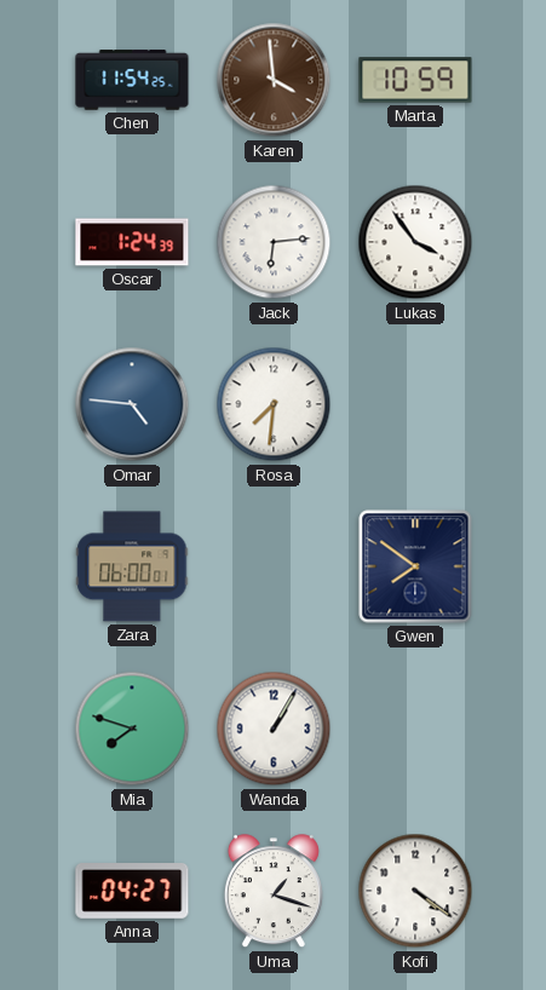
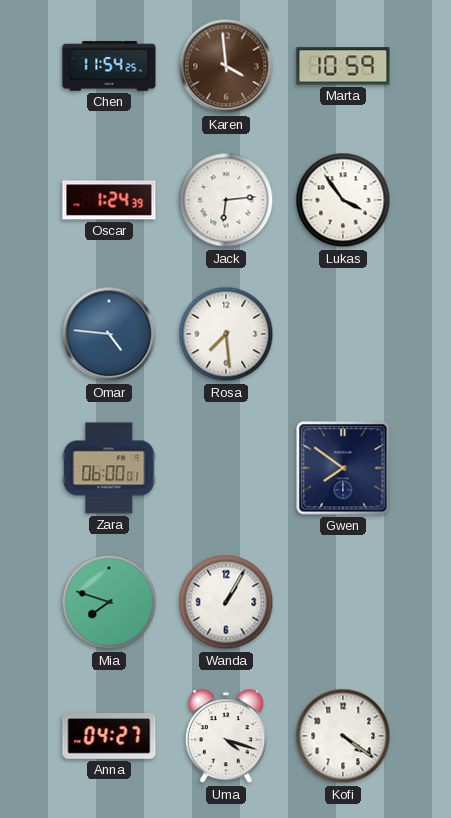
Rosa: 7:31 -> 7:29
Uma: 1:18 -> 4:18
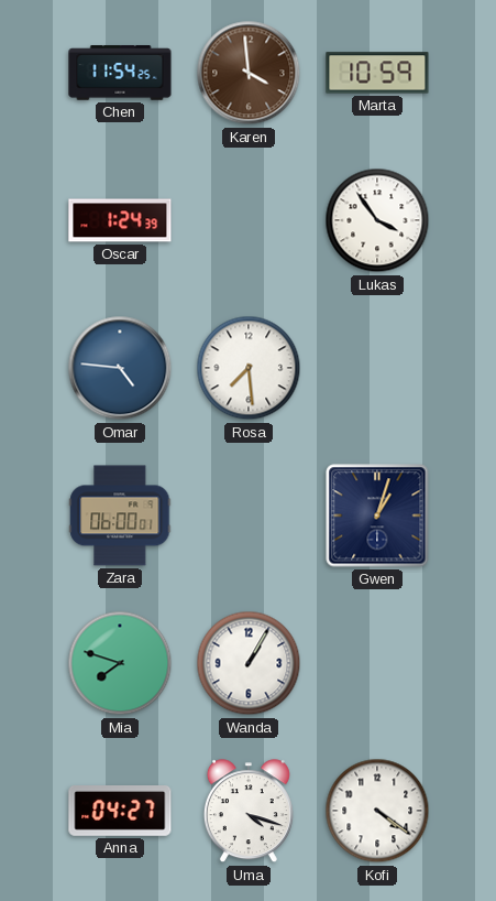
Jack: 6:14 -> none
Gwen: 7:51 -> 1:03
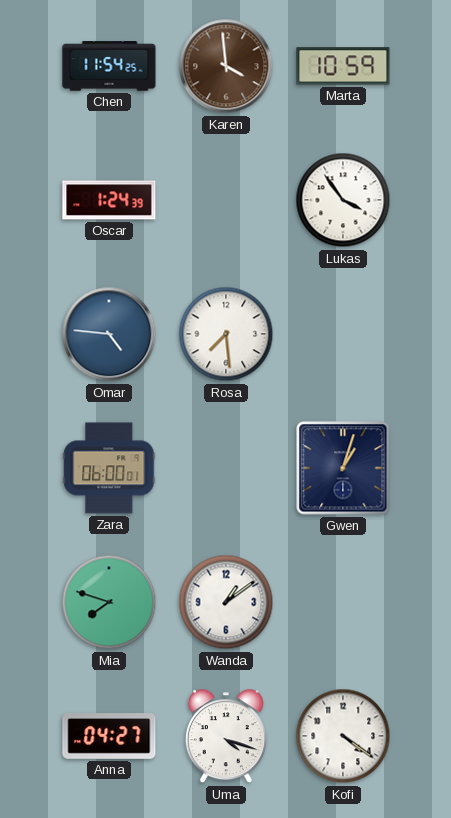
Wanda: 1:05 -> 1:09
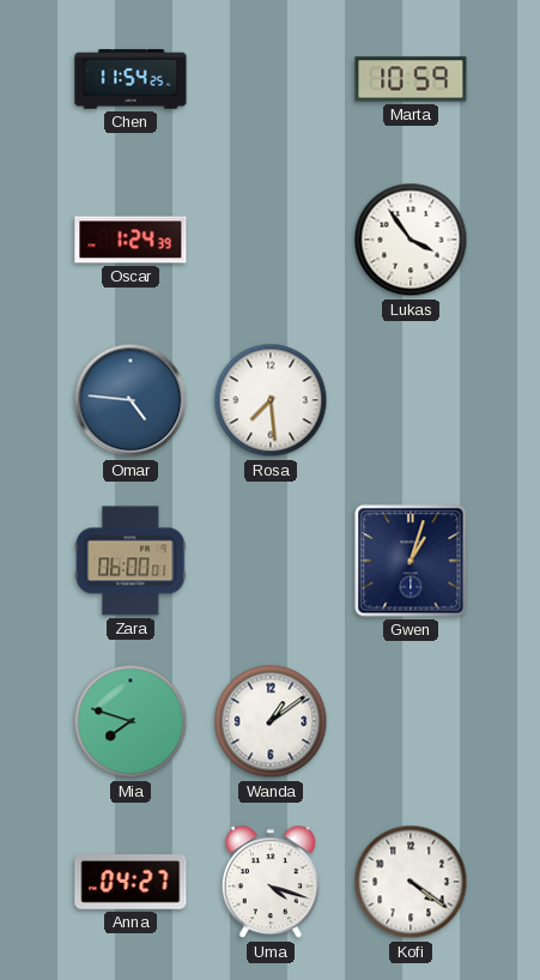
Karen: 3:59 -> none
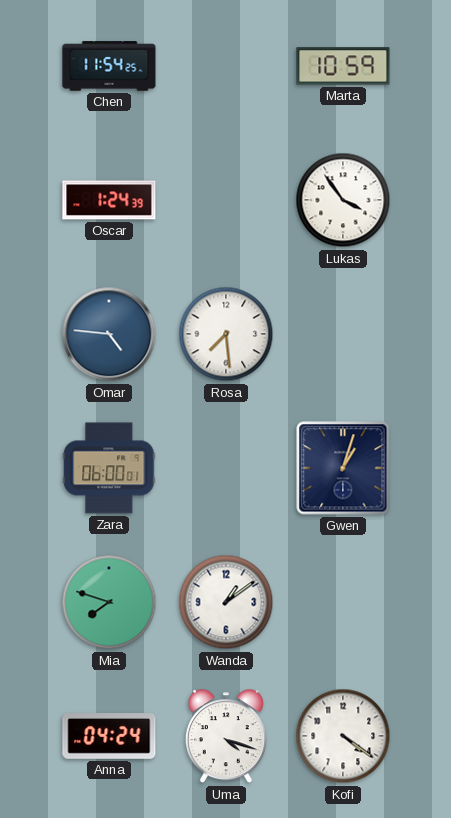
Anna: 04:27 -> 04:24
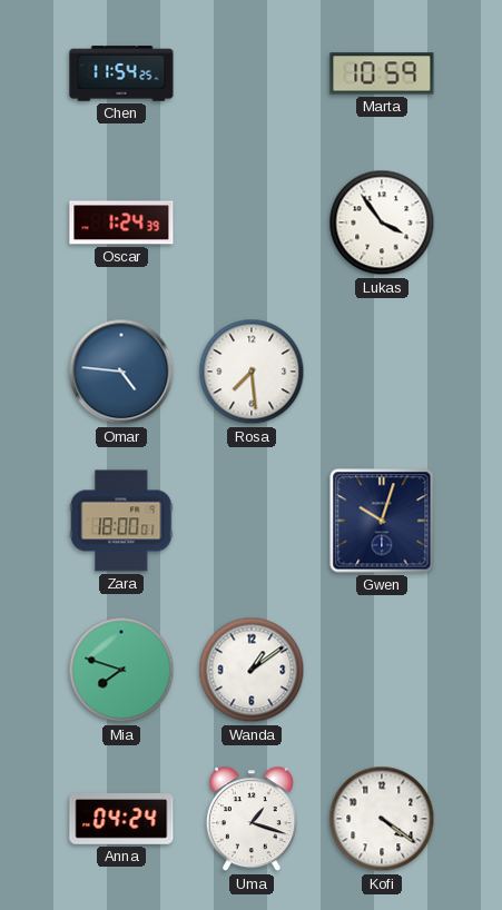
Zara: 06:00 -> 18:00
Gwen: 1:03 -> 10:03
Uma: 4:18 -> 1:18
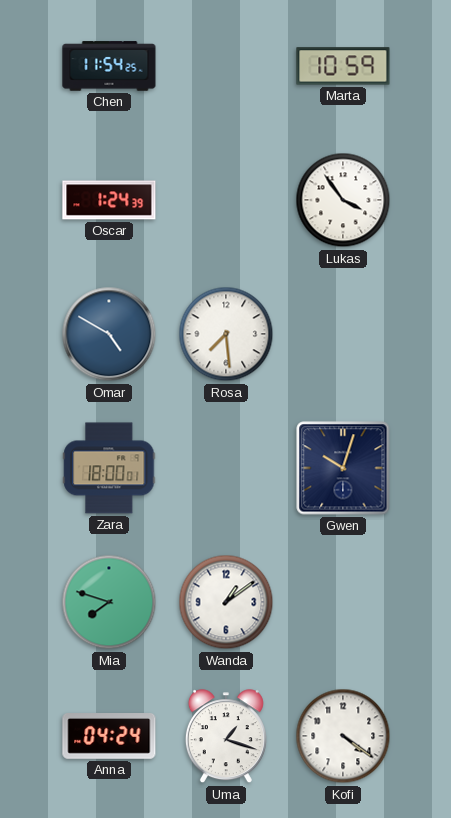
Omar: 4:46 -> 4:50
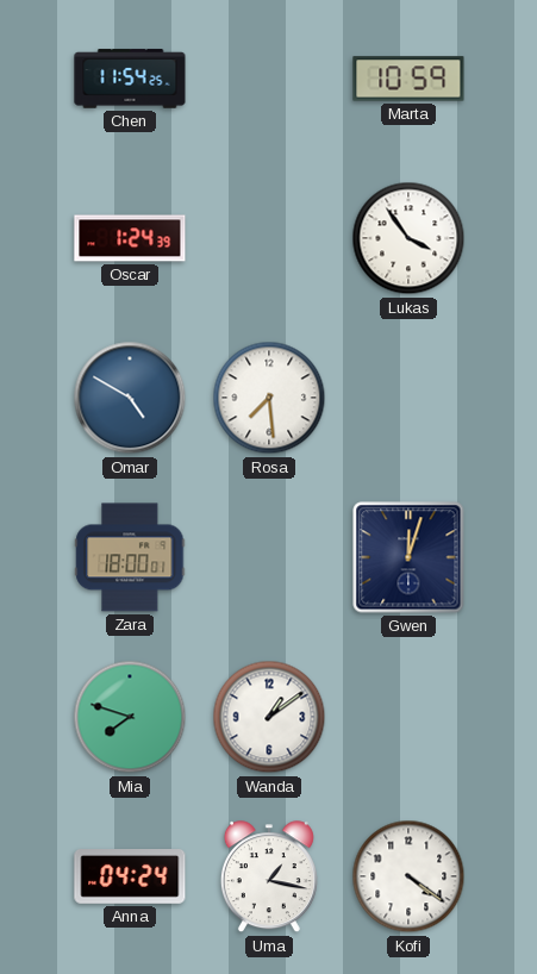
Gwen: 10:03 -> 12:03
Uma: 1:18 -> 1:17
